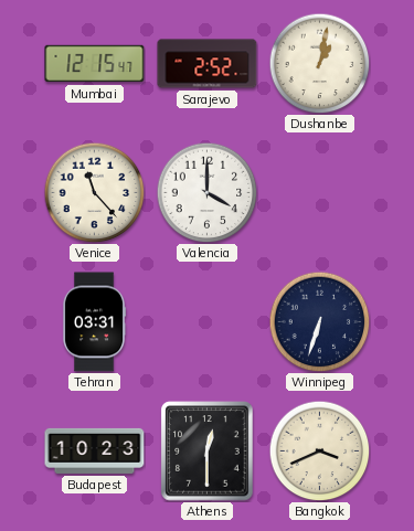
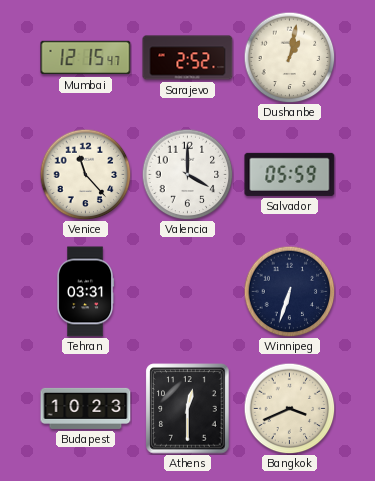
Salvador: none -> 05:59
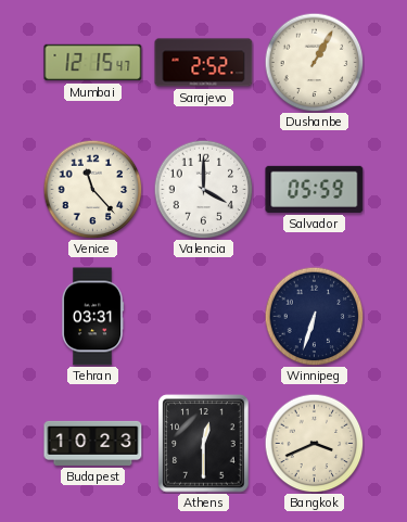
Dushanbe: 1:02 -> 1:05
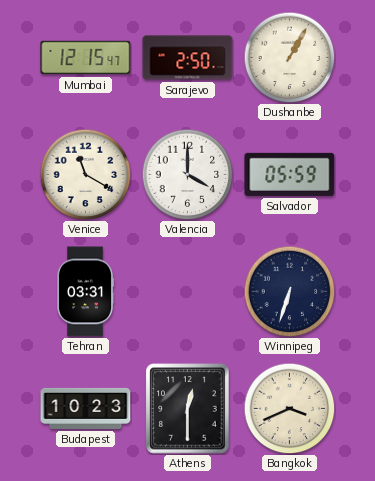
Sarajevo: 2:52 -> 2:50
Venice: 11:23 -> 11:20
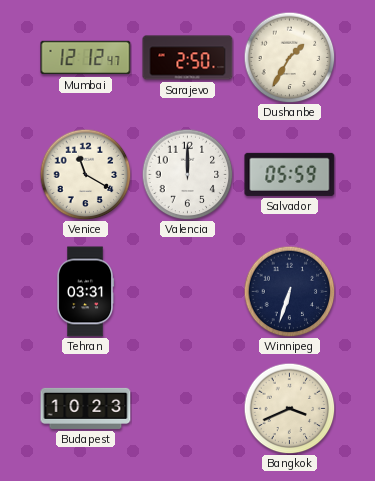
Mumbai: 12:15 -> 12:12
Dushanbe: 1:05 -> 1:35
Valencia: 4:00 -> 12:00
Athens: 12:30 -> none
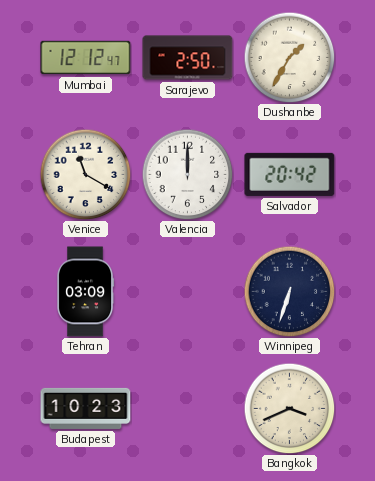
Salvador: 05:59 -> 20:42
Tehran: 03:31 -> 03:09
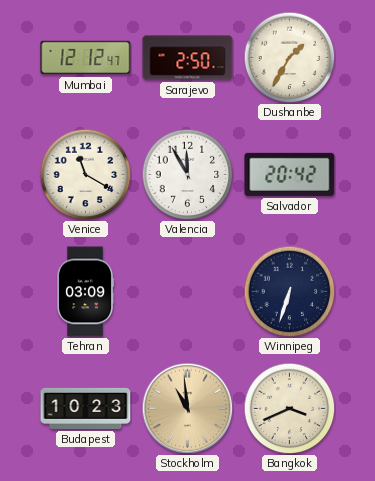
Valencia: 12:00 -> 11:55
Stockholm: none -> 10:59
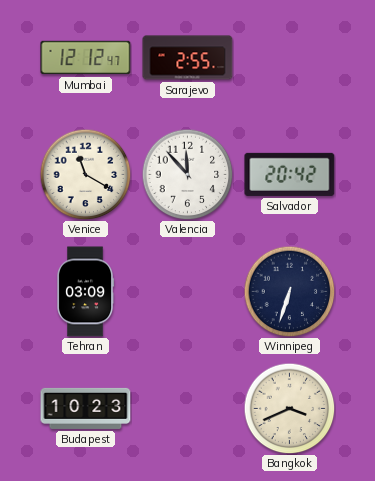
Sarajevo: 2:50 -> 2:55
Dushanbe: 1:35 -> none
Valencia: 11:55 -> 11:53
Stockholm: 10:59 -> none
